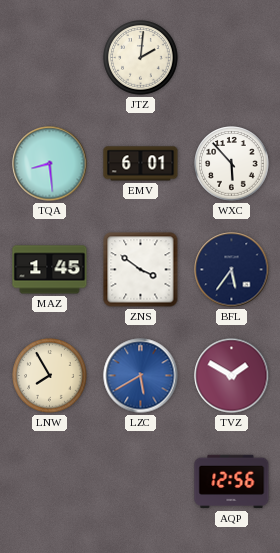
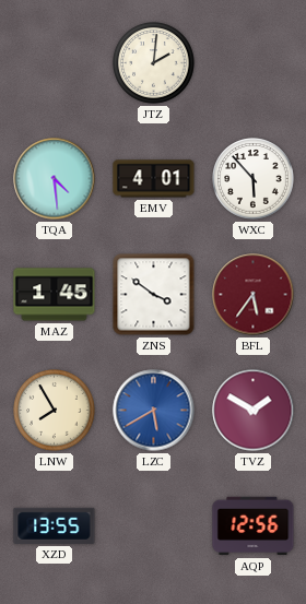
TQA: 8:29 -> 4:29
EMV: 6:01 -> 4:01
BFL dial: navy -> burgundy
XZD: none -> 13:55
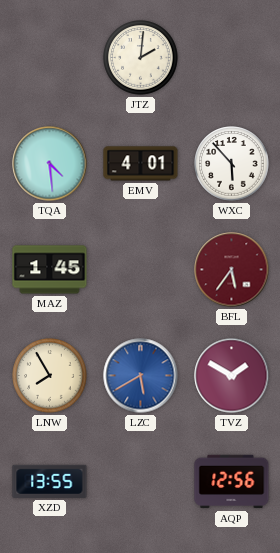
ZNS: 3:51 -> none
